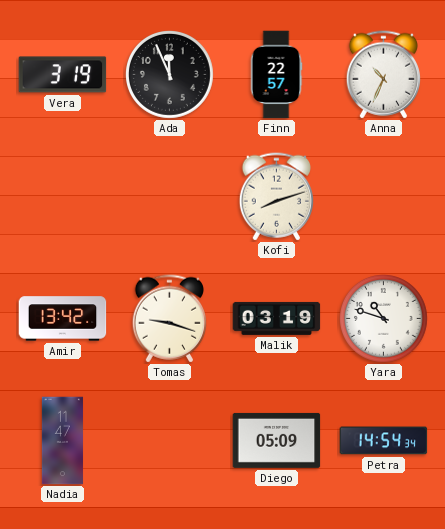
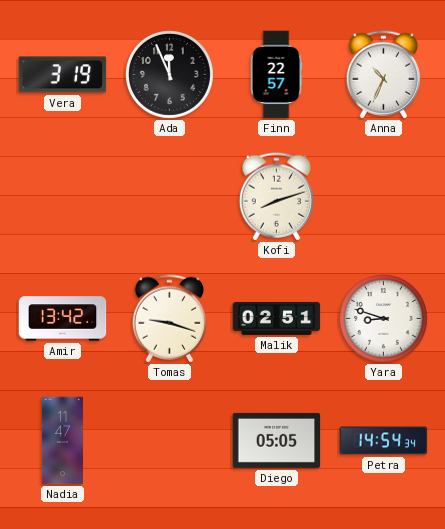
Malik: 03:19 -> 02:51
Yara: 10:48 -> 8:48
Diego: 05:09 -> 05:05
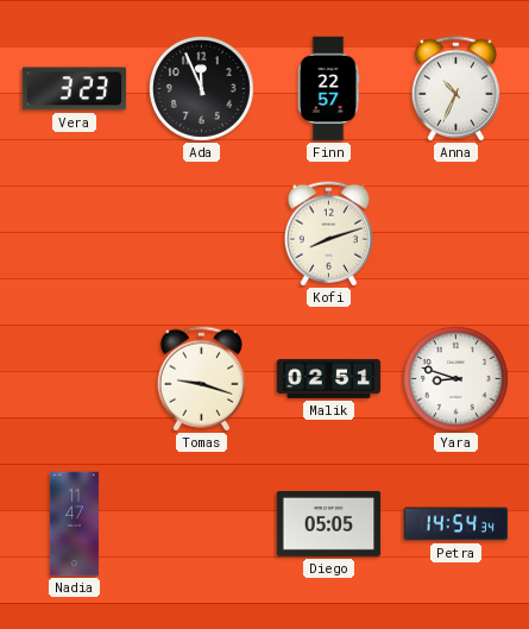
Vera: 3:19 -> 3:23
Amir: 13:42 -> none
